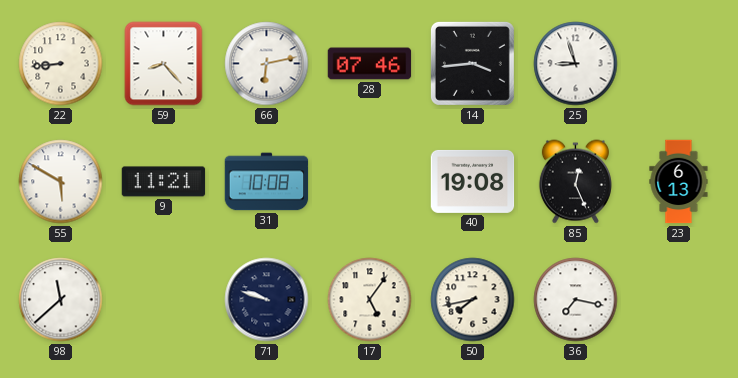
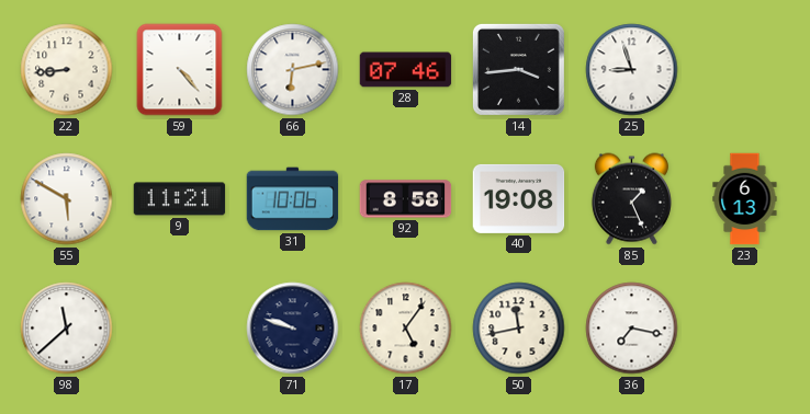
59: 8:23 -> 4:23
31: 10:08 -> 10:06
92: none -> 8:58
85: 12:26 -> 1:26
50: 7:43 -> 11:43
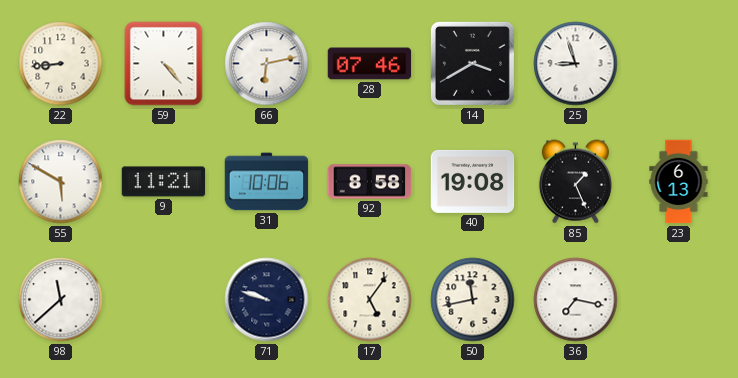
14: 3:44 -> 3:40
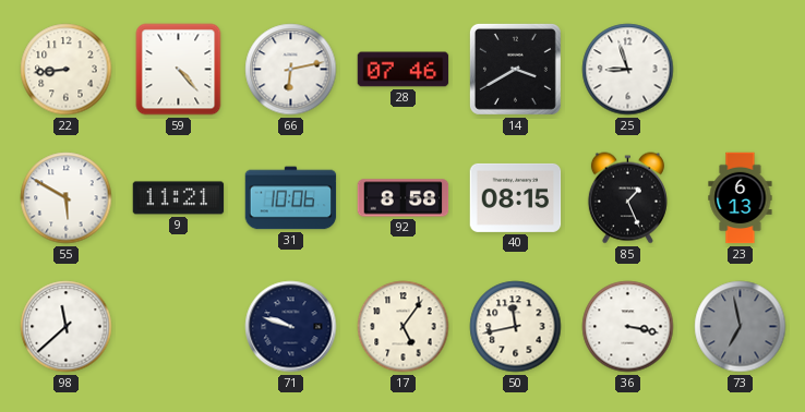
40: 19:08 -> 08:15
36: 7:17 -> 3:17
73: none -> 6:58
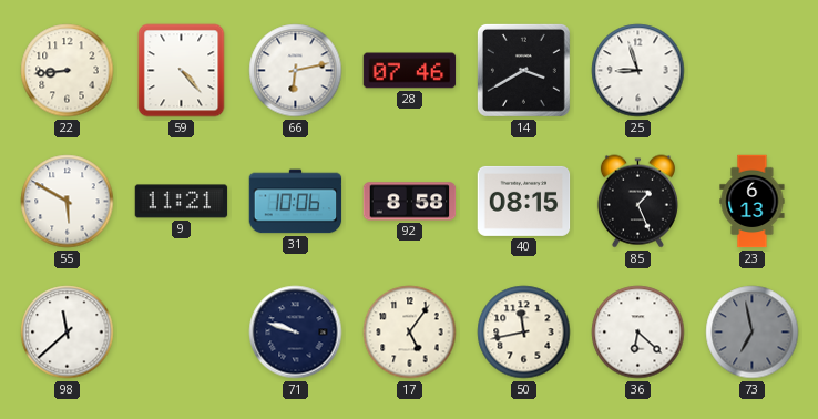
36: 3:17 -> 6:22
